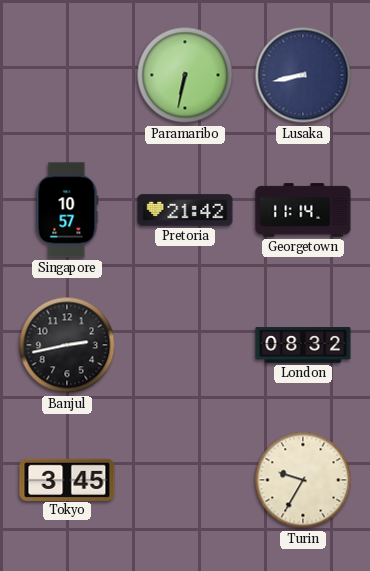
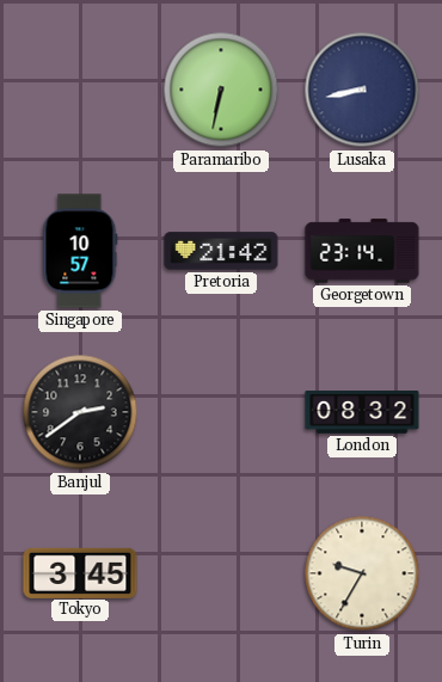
Georgetown: 11:14 -> 23:14
Banjul: 2:43 -> 2:39
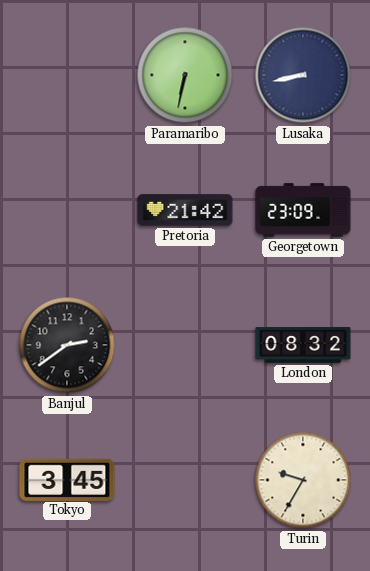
Singapore: 10:57 -> none
Georgetown: 23:14 -> 23:09
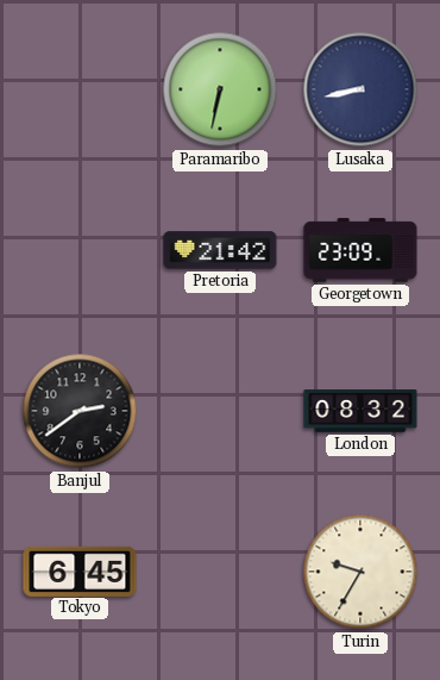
Tokyo: 3:45 -> 6:45
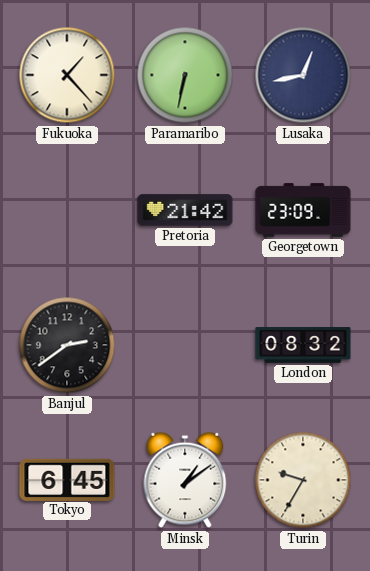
Fukuoka: none -> 1:23
Lusaka: 8:43 -> 12:43
Minsk: none -> 1:09
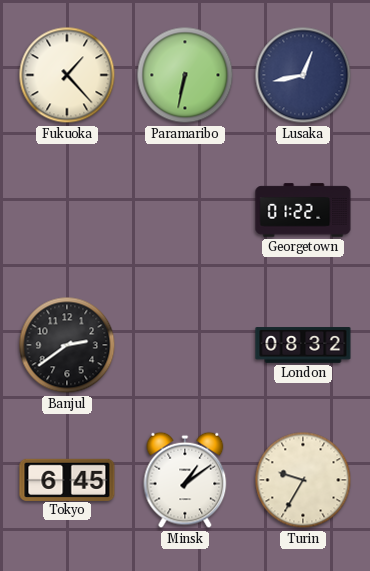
Pretoria: 21:42 -> none
Georgetown: 23:09 -> 01:22
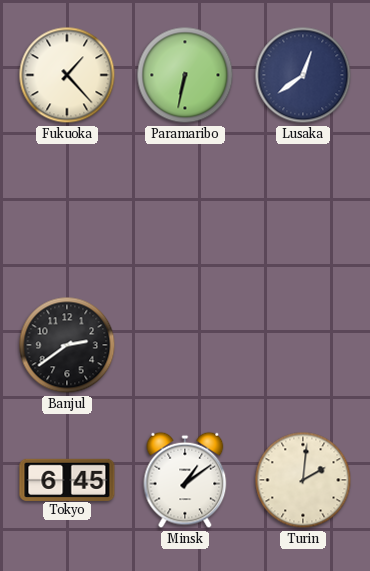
Lusaka: 12:43 -> 12:39
Georgetown: 01:22 -> none
London: 08:32 -> none
Turin: 9:35 -> 2:01
